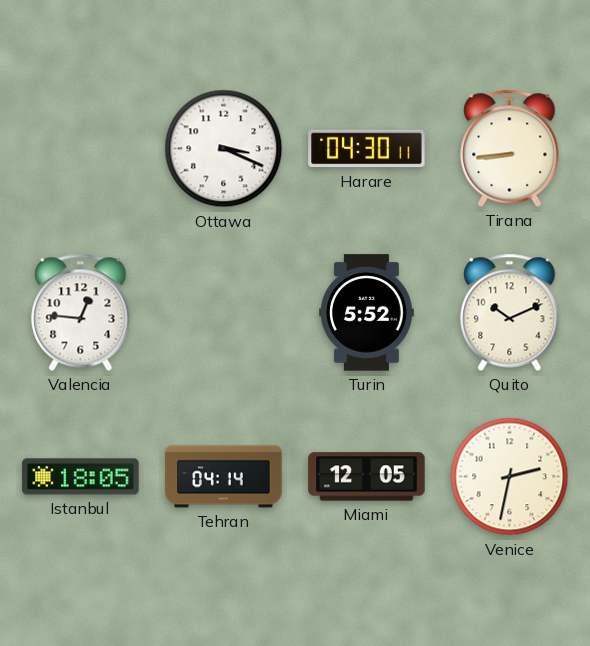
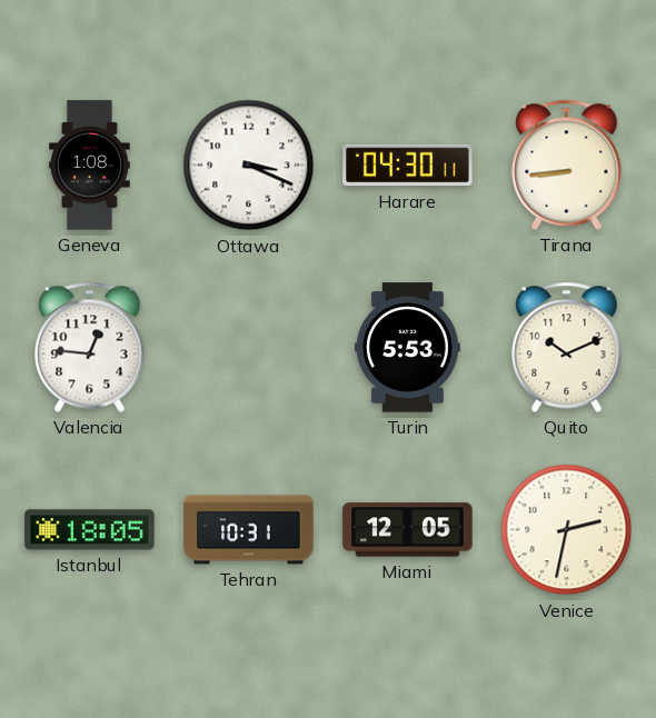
Geneva: none -> 1:08
Turin: 5:52 -> 5:53
Tehran: 04:14 -> 10:31
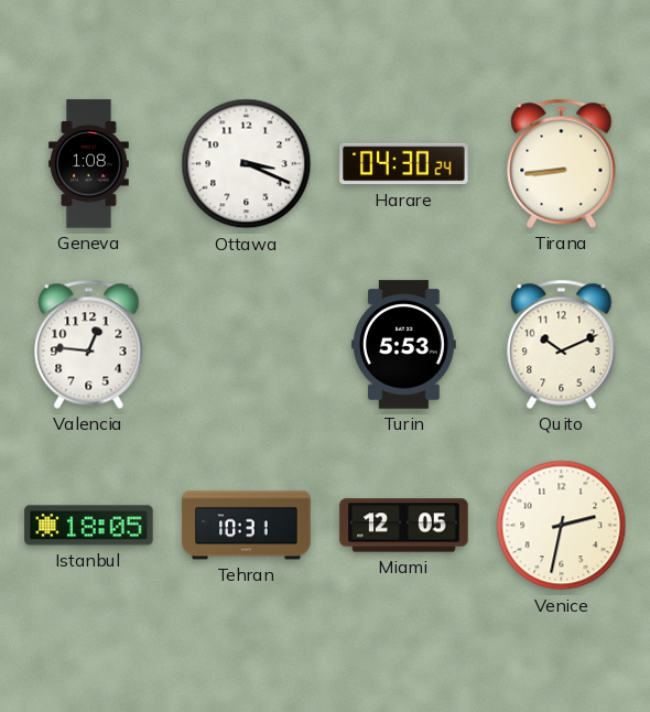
Harare: 04:30:11 -> 04:30:24
